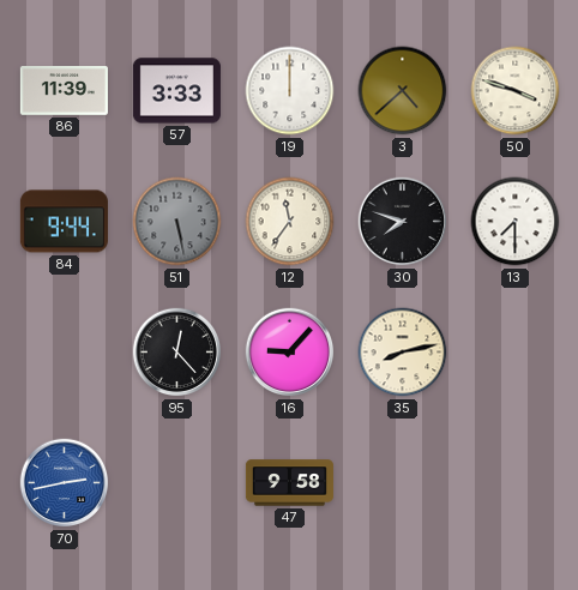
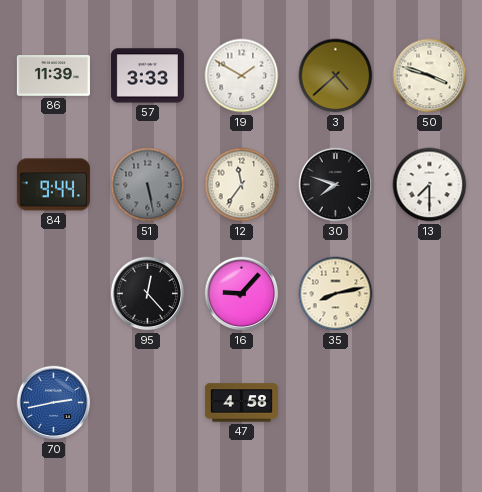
19: 12:00 -> 1:50
47: 9:58 -> 4:58
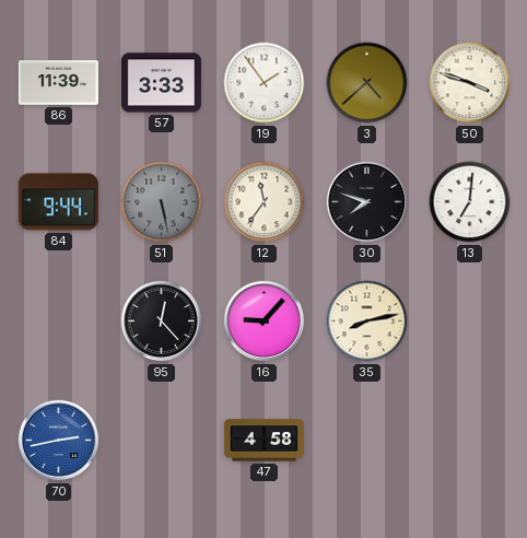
19: 1:50 -> 1:54
13: 7:30 -> 7:01
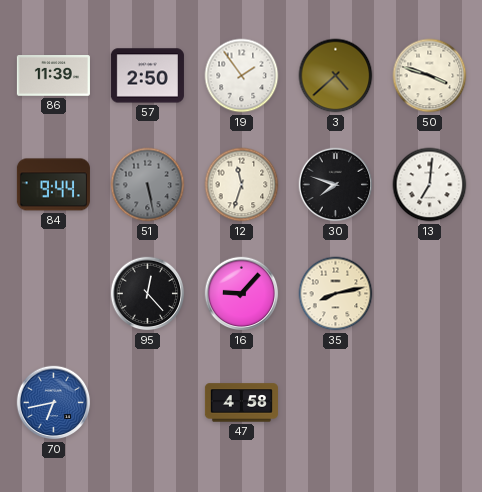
57: 3:33 -> 2:50
12: 11:36 -> 11:33
70: 2:43 -> 6:43
